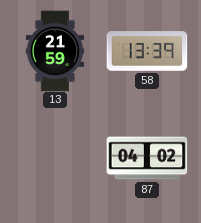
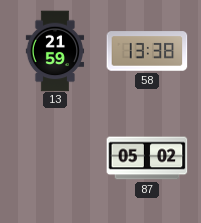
58: 13:39 -> 13:38
87: 04:02 -> 05:02
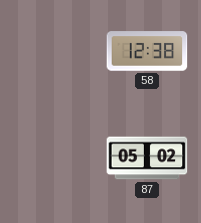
13: 21:59 -> none
58: 13:38 -> 12:38
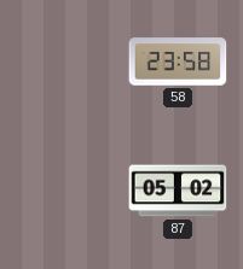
58: 12:38 -> 23:58
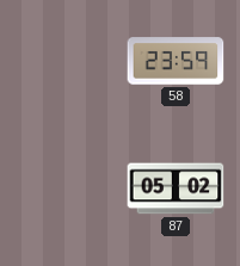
58: 23:58 -> 23:59
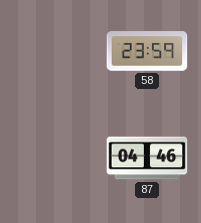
87: 05:02 -> 04:46
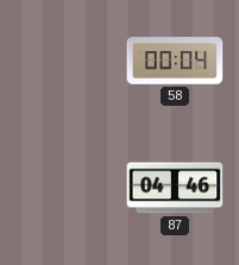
58: 23:59 -> 00:04
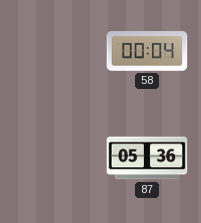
87: 04:46 -> 05:36
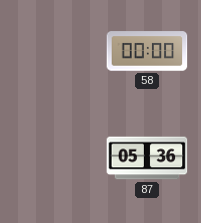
58: 00:04 -> 00:00
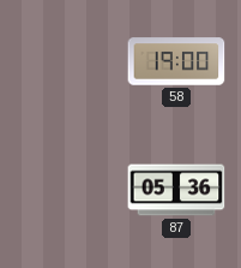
58: 00:00 -> 19:00
